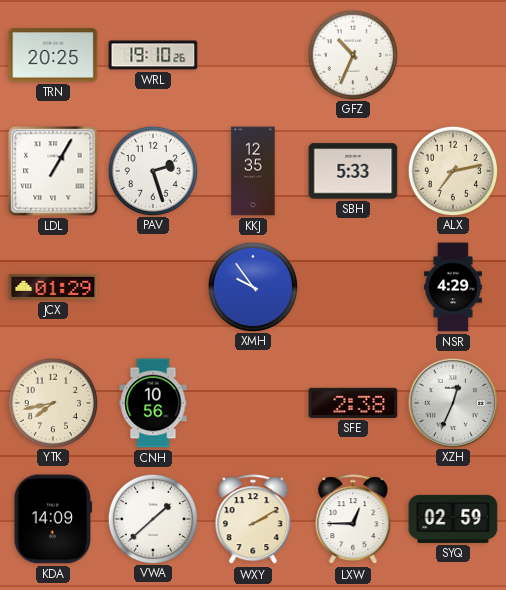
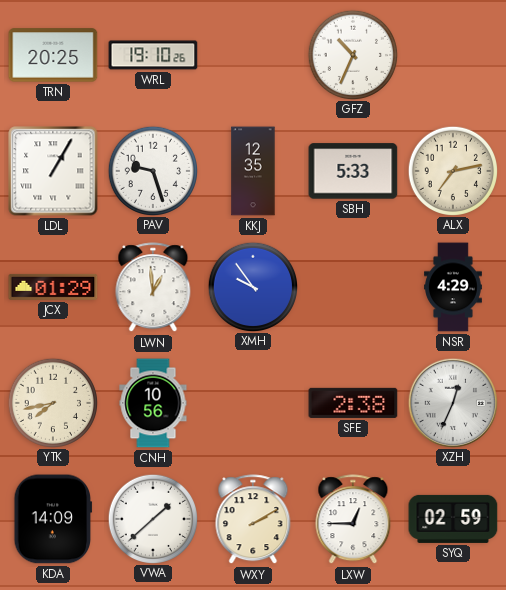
PAV: 2:27 -> 9:27
LWN: none -> 12:59
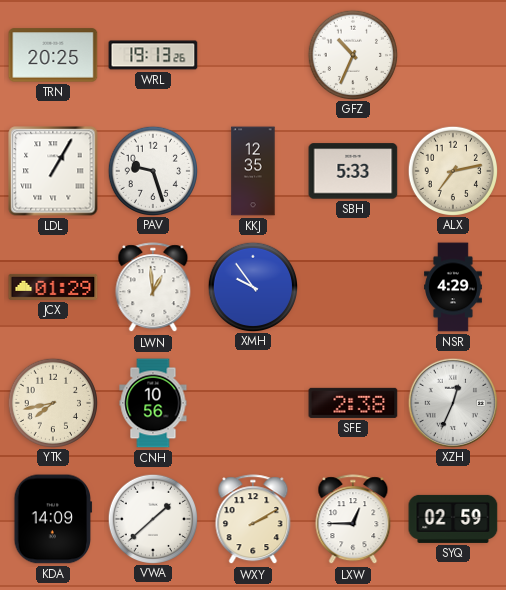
WRL: 19:10 -> 19:13
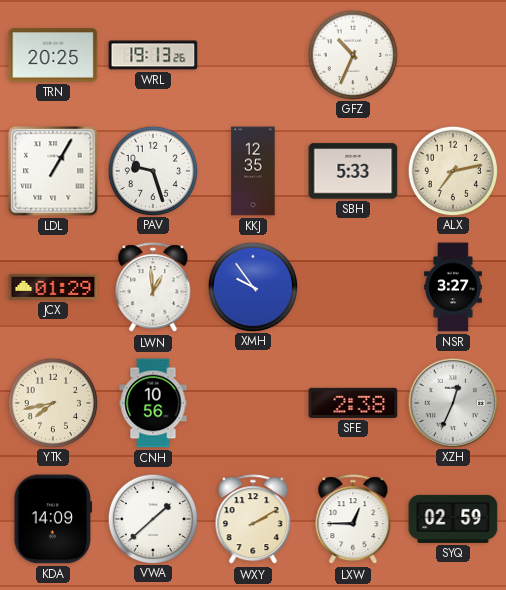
NSR: 4:29 -> 3:27
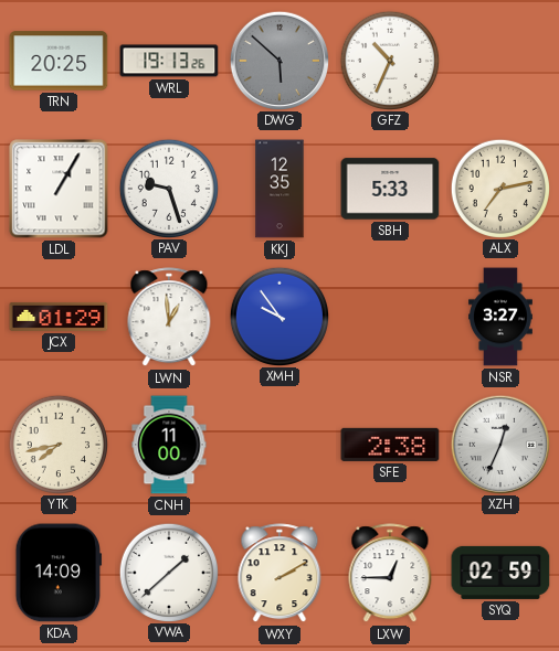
DWG: none -> 5:52
CNH: 10:56 -> 11:00
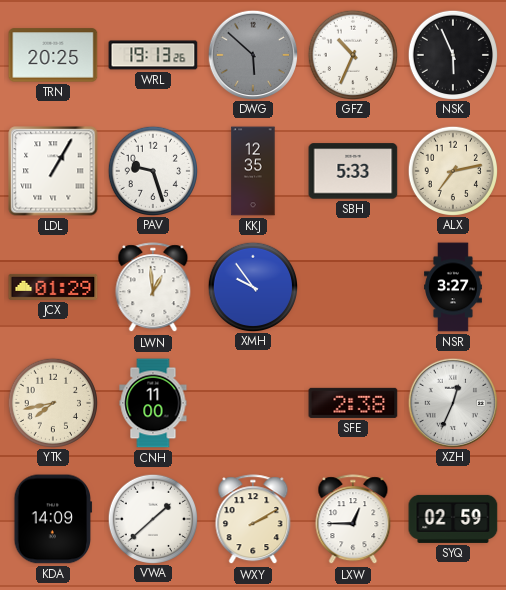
NSK: none -> 5:56
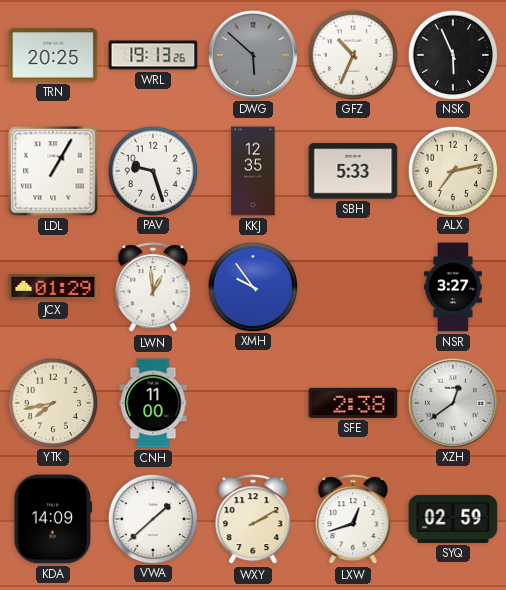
XZH: 12:34 -> 12:39
LXW: 12:45 -> 12:42
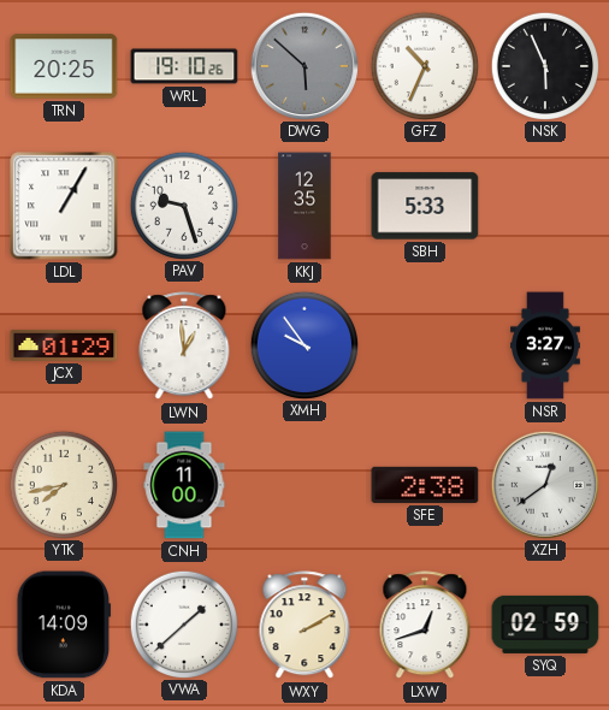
WRL: 19:13 -> 19:10
ALX: 7:13 -> none
